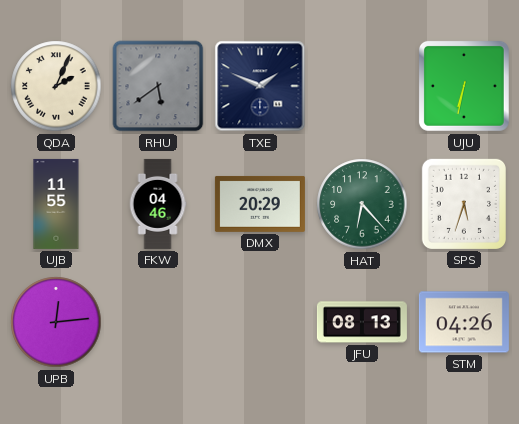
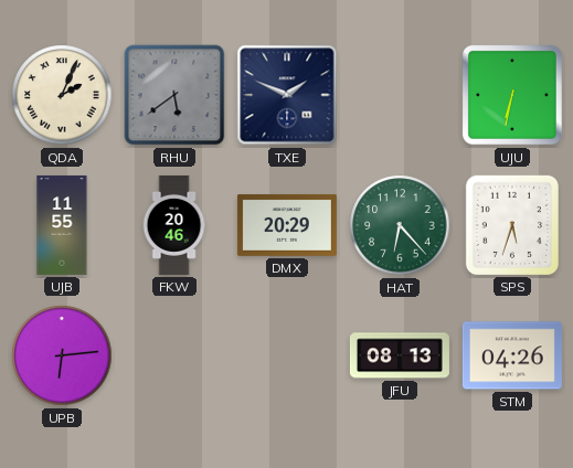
FKW: 04:46 -> 20:46
UPB: 12:14 -> 6:14
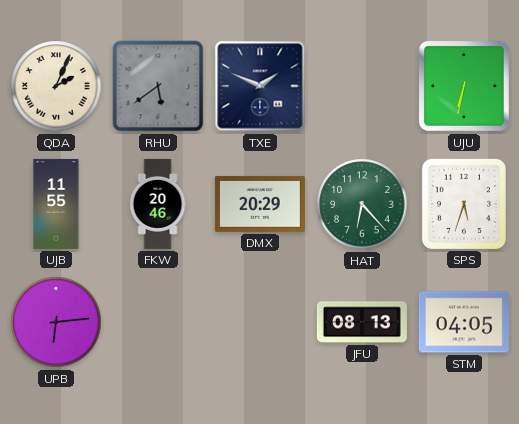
STM: 04:26 -> 04:05
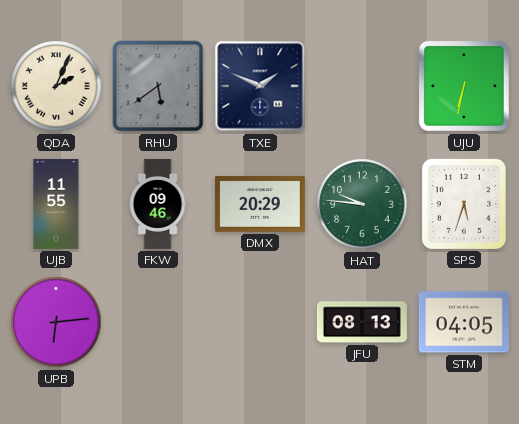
FKW: 20:46 -> 09:46
HAT: 6:23 -> 9:46
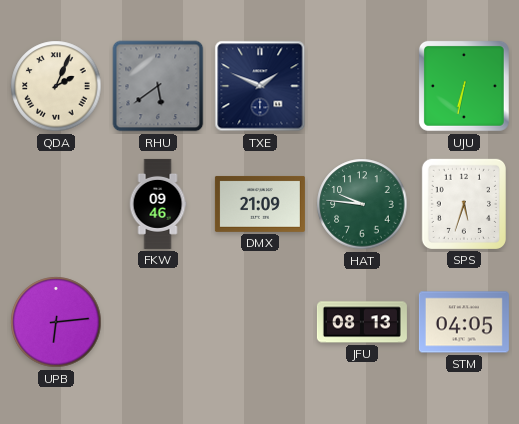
UJB: 11:55 -> none
DMX: 20:29 -> 21:09
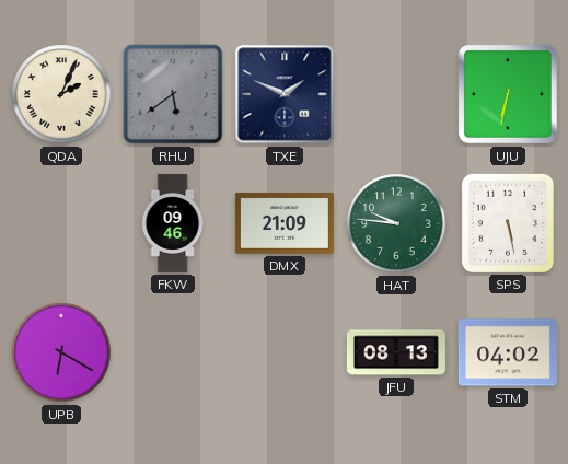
SPS: 5:33 -> 5:28
UPB: 6:14 -> 6:20
STM: 04:05 -> 04:02
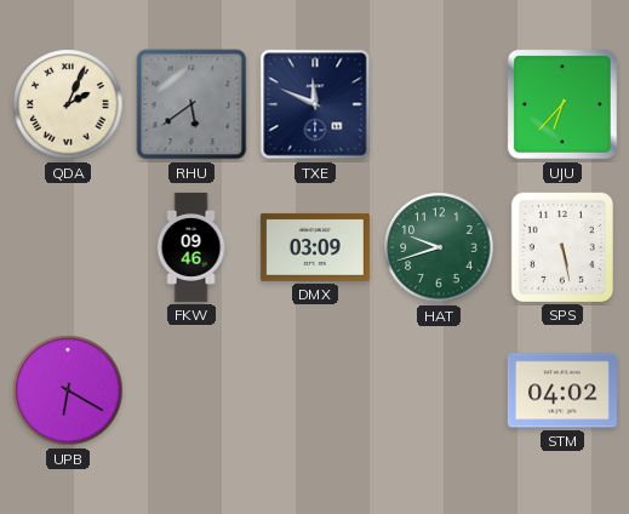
TXE: 1:49 -> 11:49
UJU: 6:32 -> 6:37
DMX: 21:09 -> 03:09
HAT: 9:46 -> 9:42
JFU: 08:13 -> none
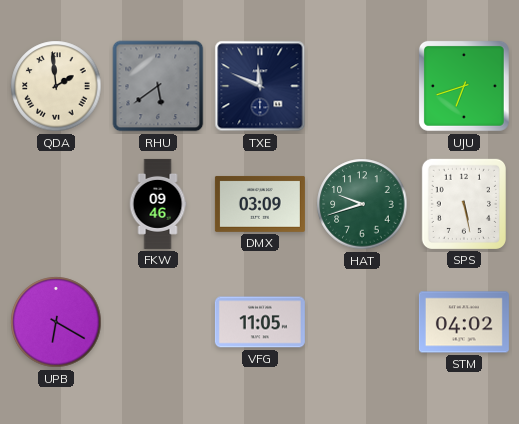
QDA: 2:04 -> 1:59
UJU: 6:37 -> 6:42
VFG: none -> 11:05
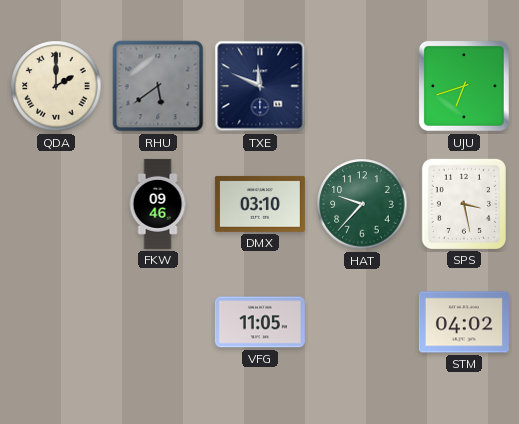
QDA: 1:59 -> 2:00
DMX: 03:09 -> 03:10
HAT: 9:42 -> 9:37
SPS: 5:28 -> 3:28
UPB: 6:20 -> none
